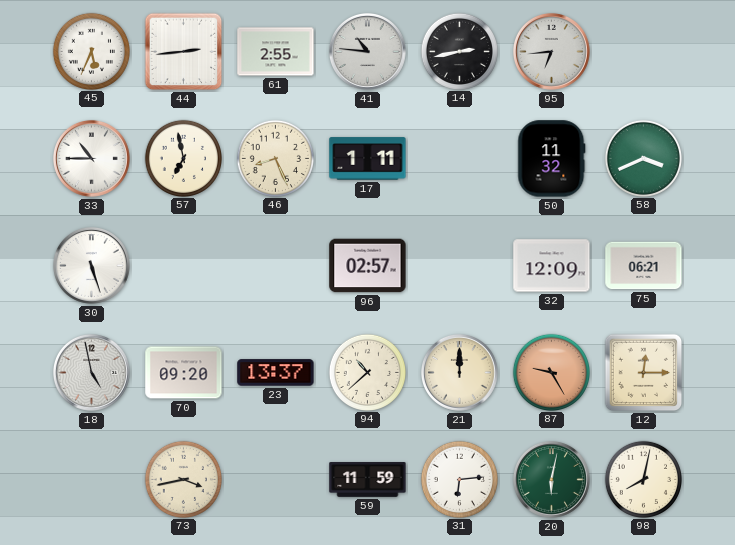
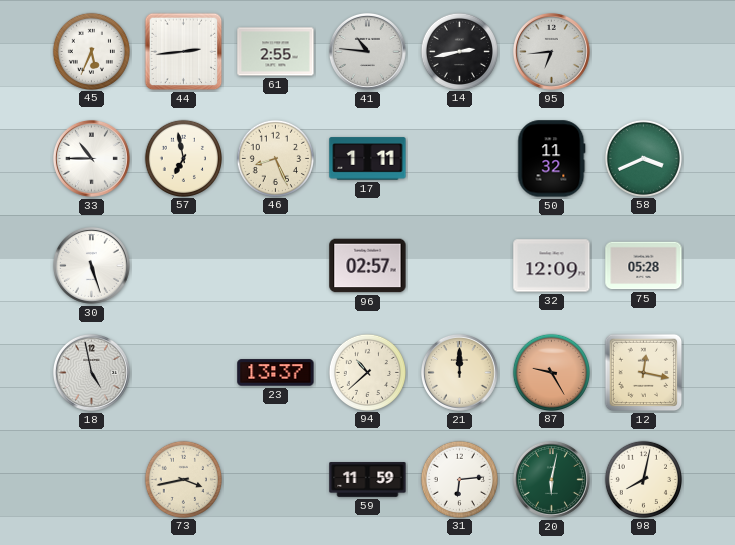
75: 06:21 -> 05:28
70: 09:20 -> none
12: 12:15 -> 12:17
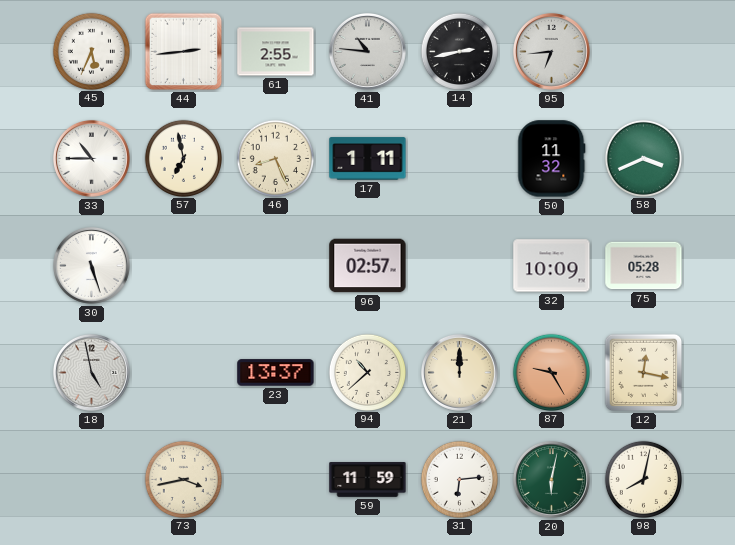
32: 12:09 -> 10:09
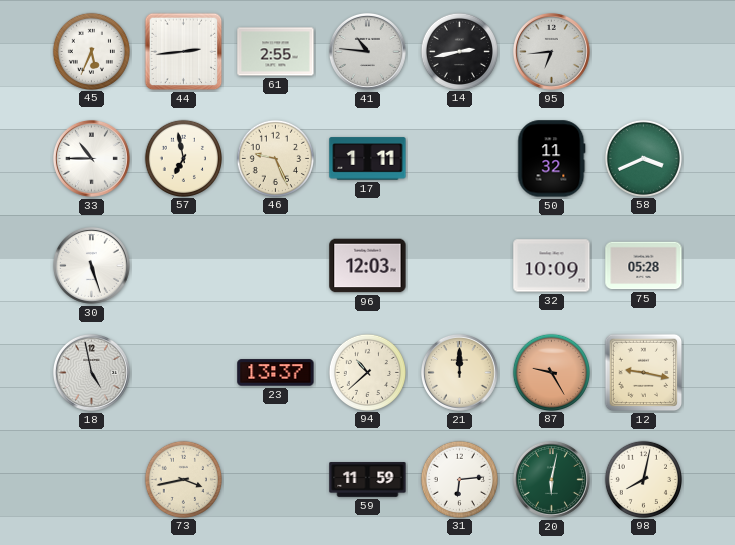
46: 8:26 -> 9:26
96: 02:57 -> 12:03
12: 12:17 -> 9:17
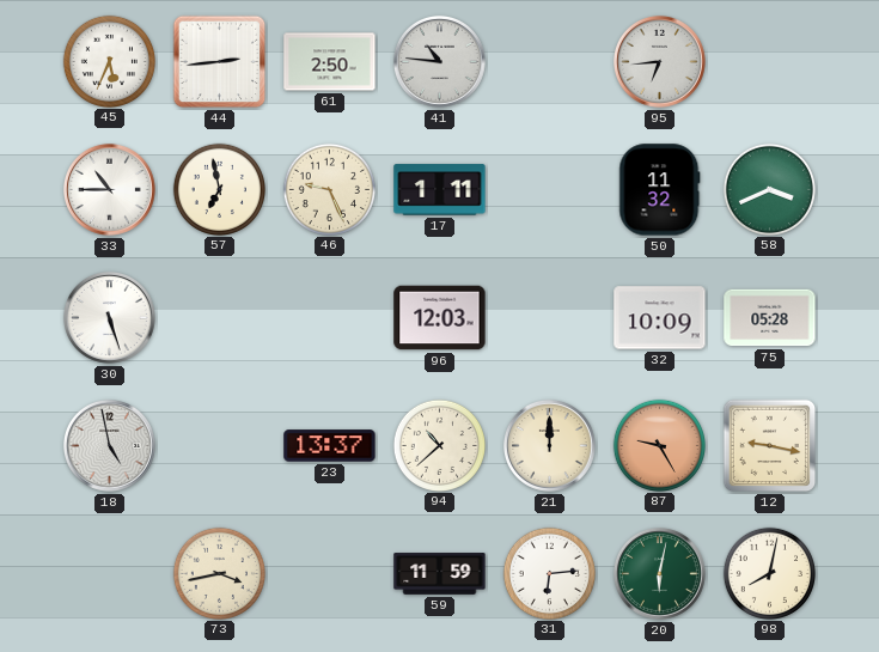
61: 2:55 -> 2:50
14: 2:43 -> none
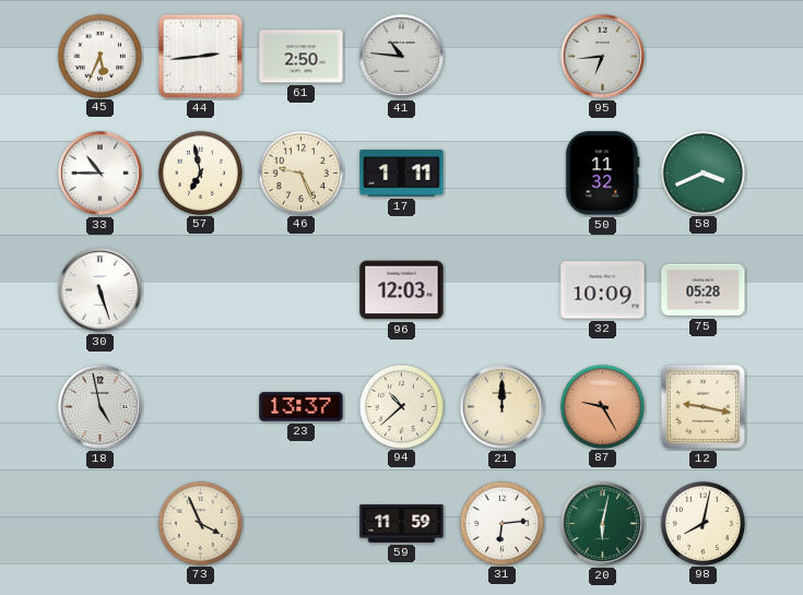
73: 3:43 -> 3:56
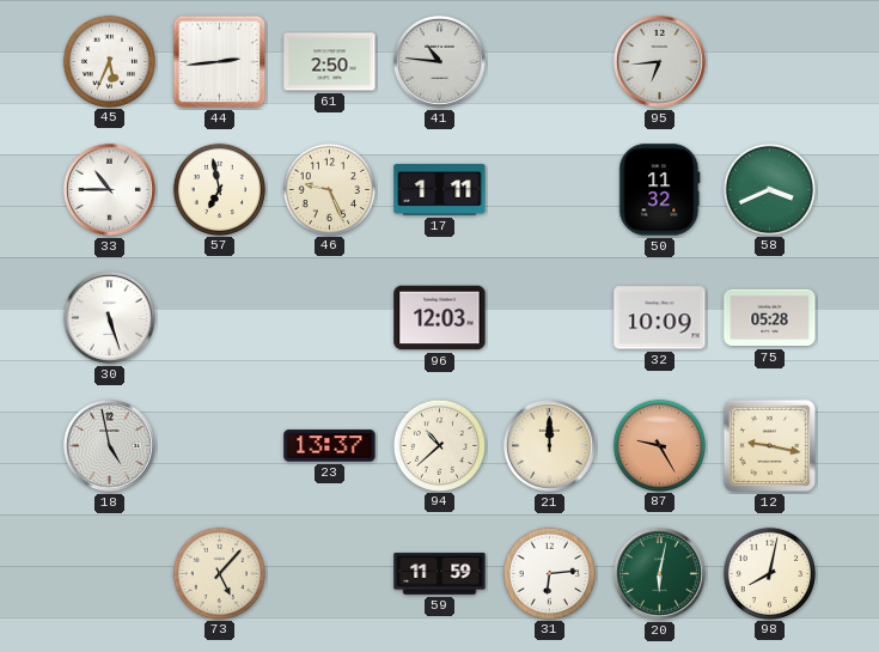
73: 3:56 -> 5:07
